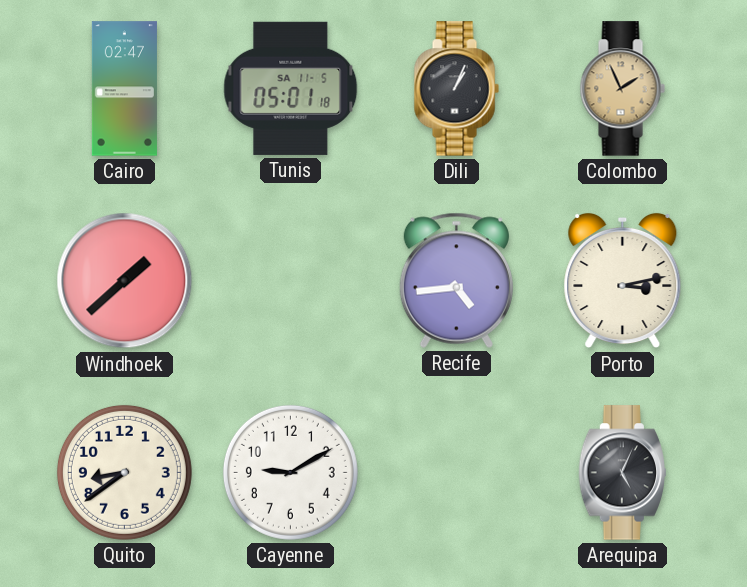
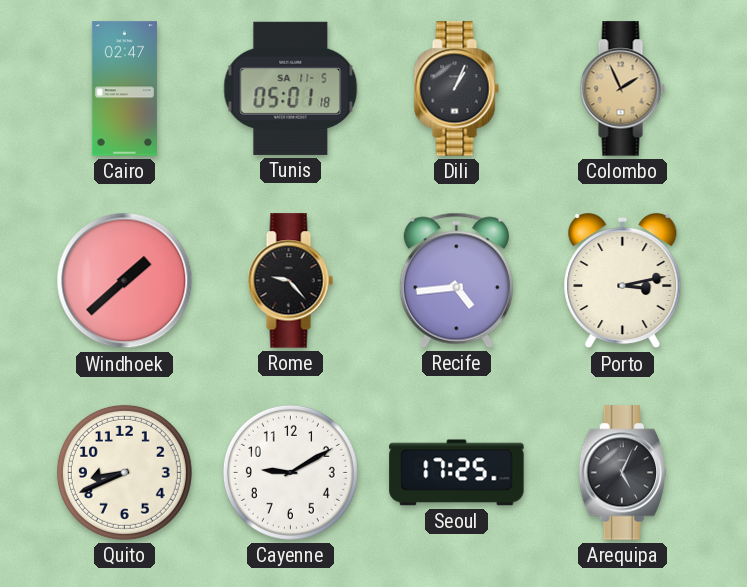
Rome: none -> 9:23
Quito: 8:39 -> 8:41
Seoul: none -> 17:25
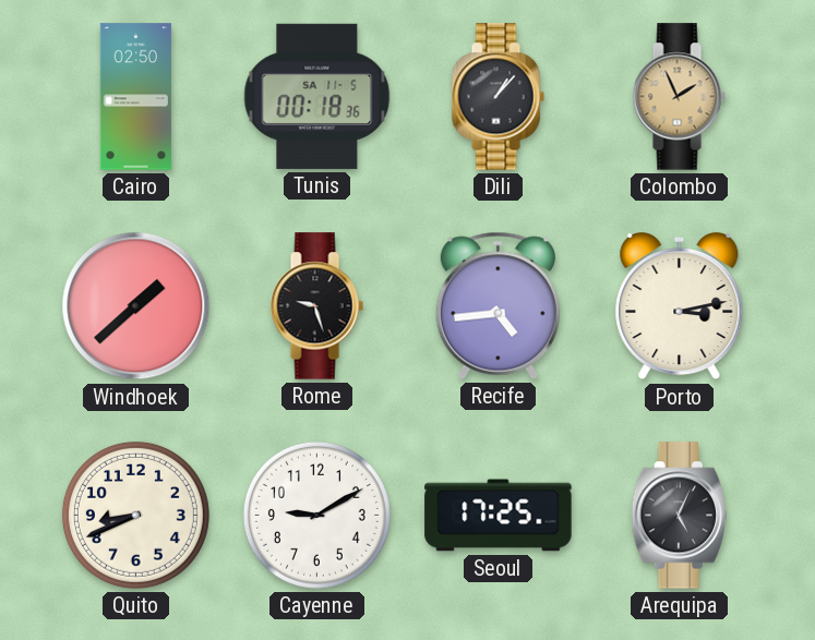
Cairo: 02:47 -> 02:50
Tunis: 05:01 -> 00:18
Dili: 1:04 -> 1:07
Rome: 9:23 -> 9:27
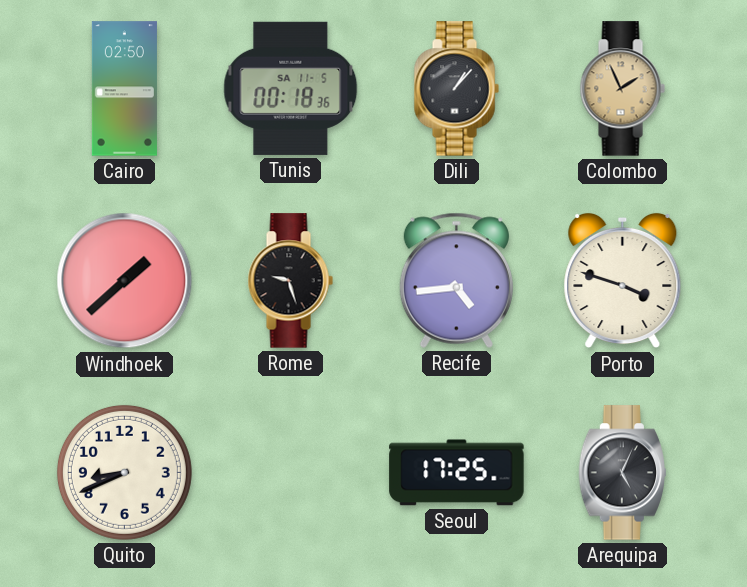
Porto: 3:13 -> 3:48
Cayenne: 9:10 -> none
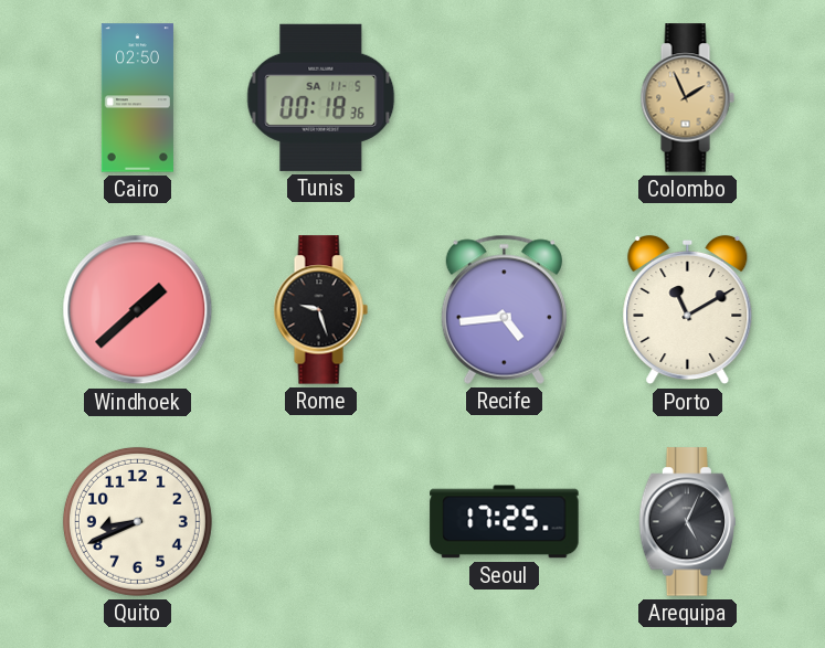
Dili: 1:07 -> none
Porto: 3:48 -> 11:10
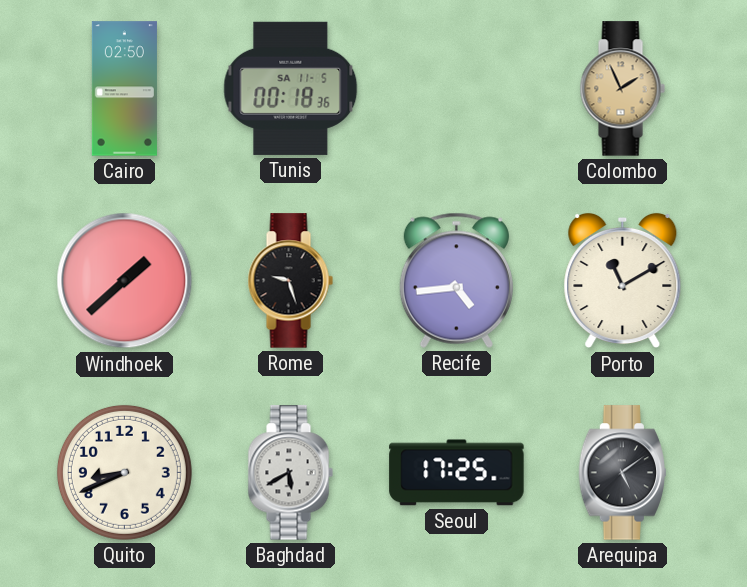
Baghdad: none -> 5:40
Arequipa: 5:04 -> 5:09
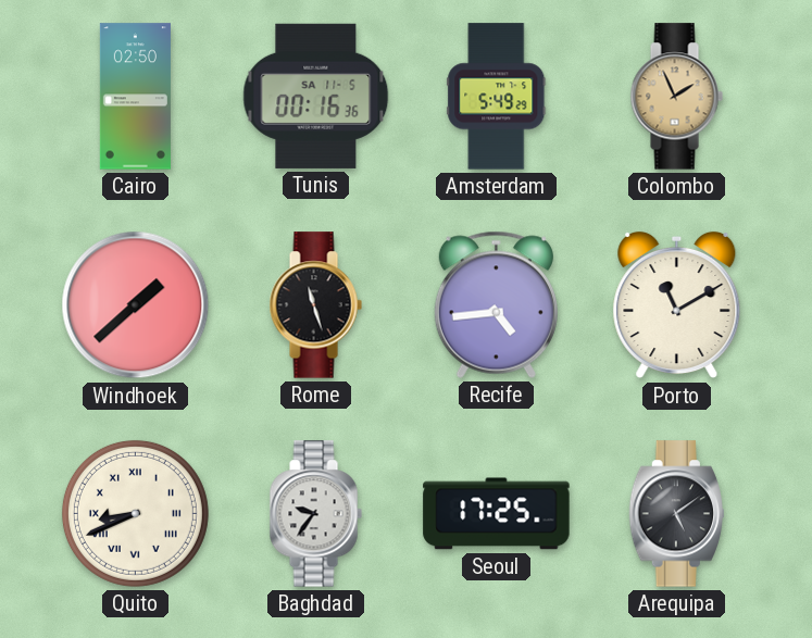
Tunis: 00:18 -> 00:16
Amsterdam: none -> 5:49
Rome: 9:27 -> 11:27
Quito numerals: Arabic -> Roman
Baghdad: 5:40 -> 9:36
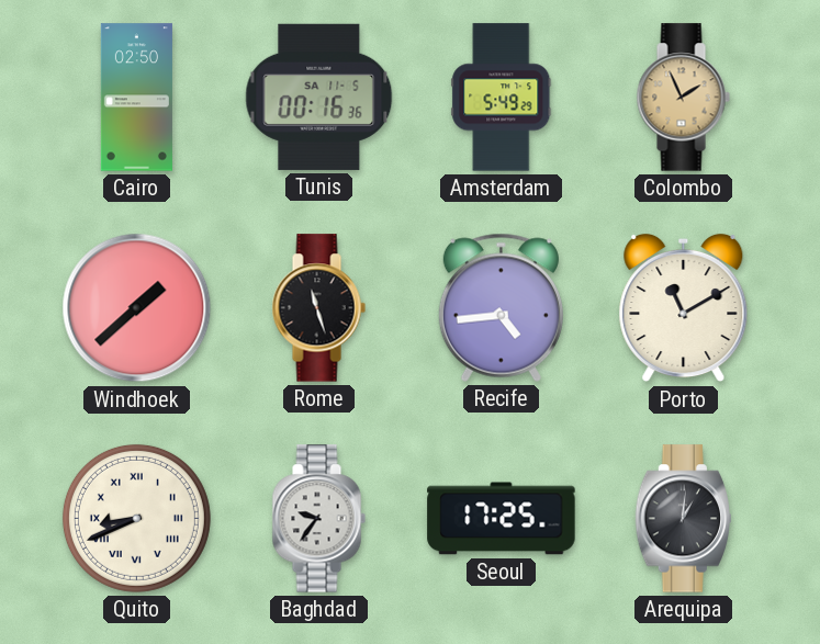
Arequipa: 5:09 -> 1:01
